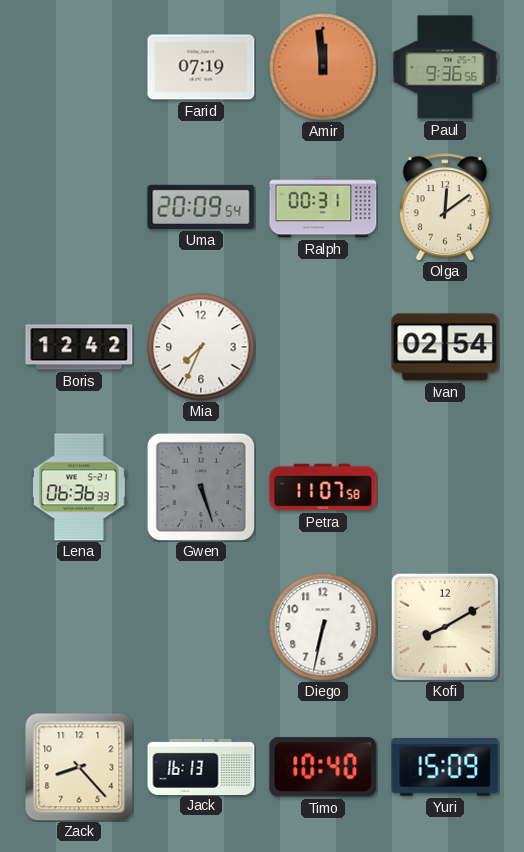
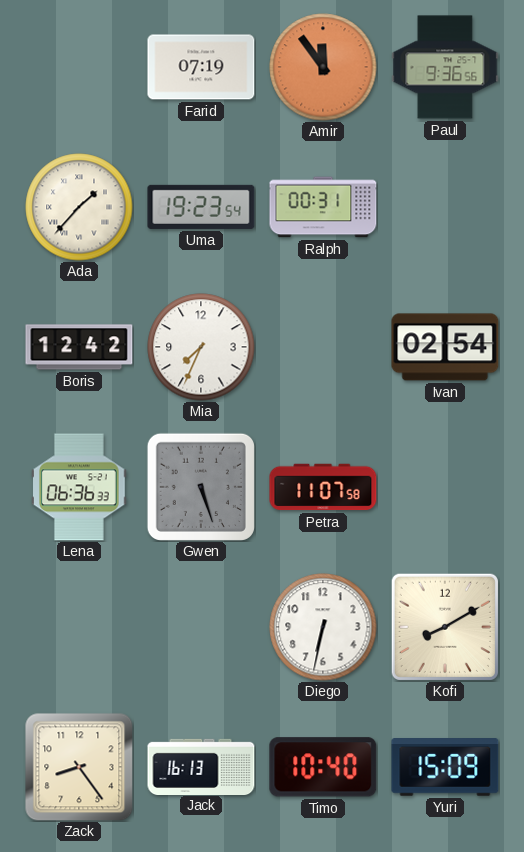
Amir: 11:59 -> 11:54
Ada: none -> 1:37
Uma: 20:09 -> 19:23
Olga: 12:09 -> none
Zack: 8:23 -> 8:24
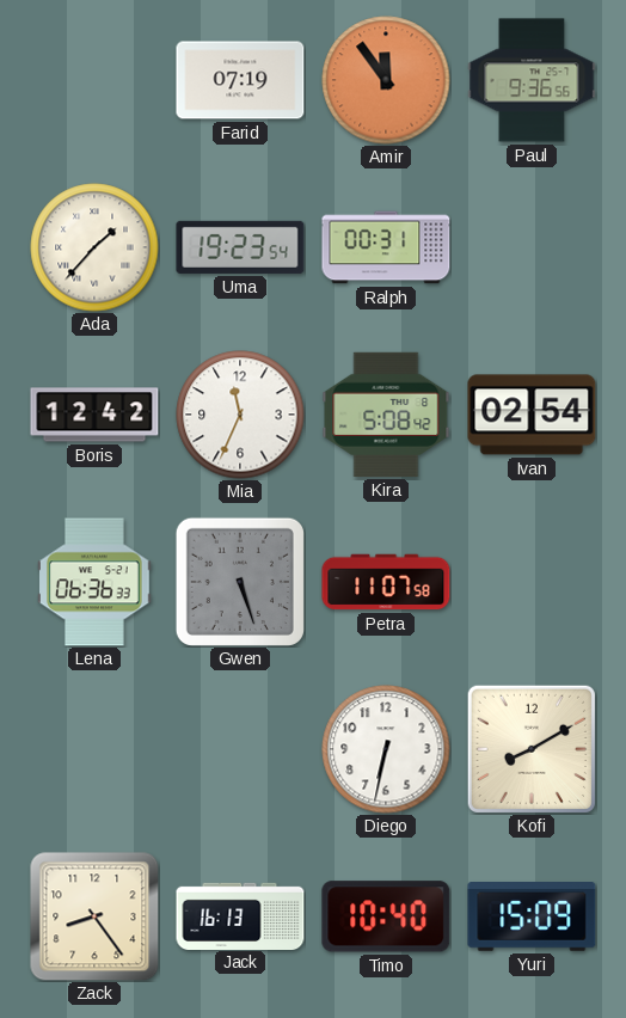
Mia: 7:34 -> 11:34
Kira: none -> 5:08
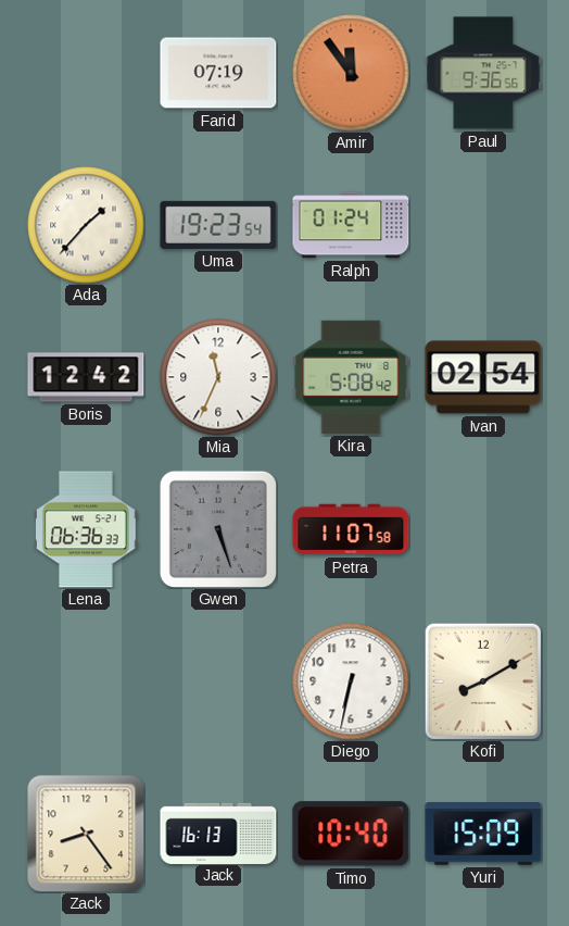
Ralph: 00:31 -> 01:24
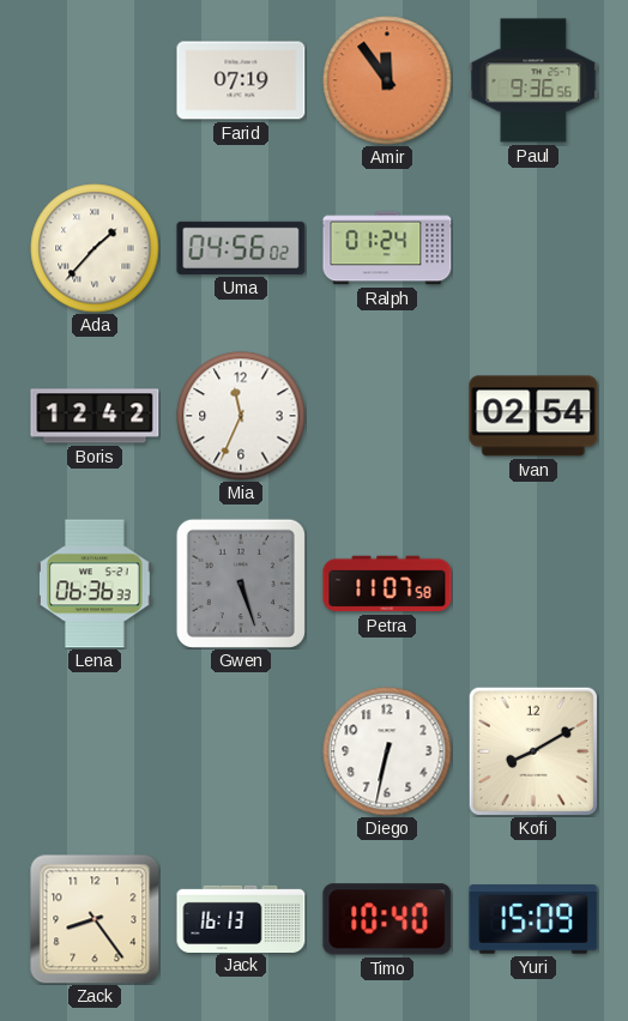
Uma: 19:23 -> 04:56
Kira: 5:08 -> none
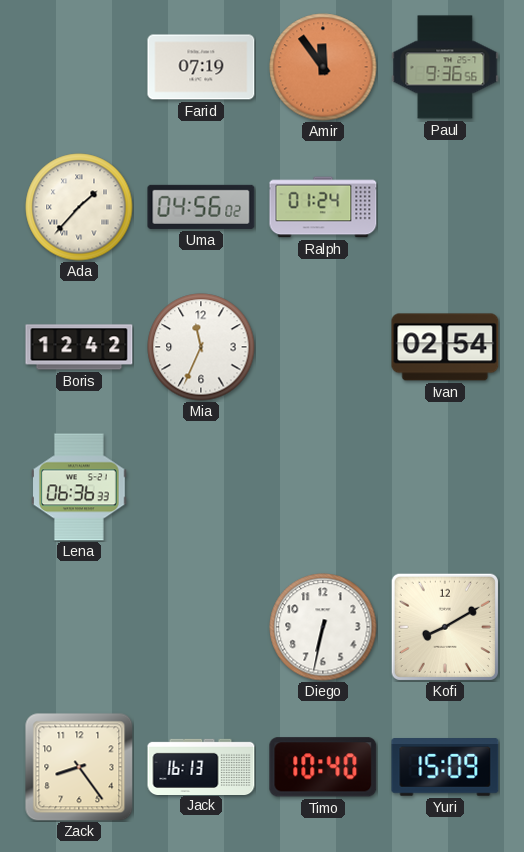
Gwen: 5:27 -> none
Petra: 11:07 -> none
